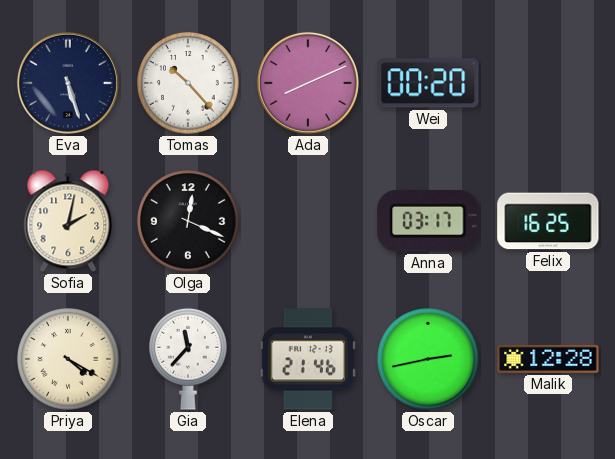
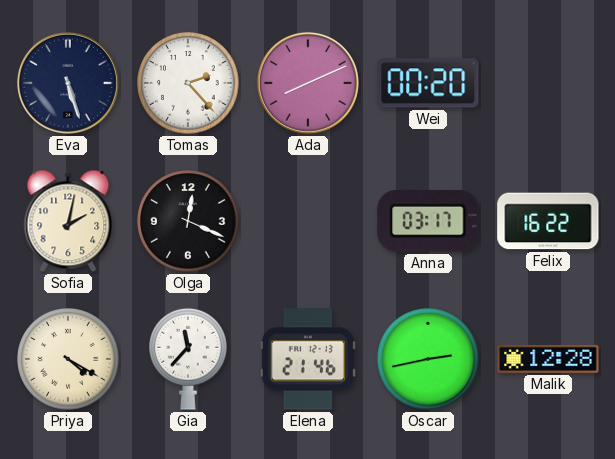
Tomas: 10:23 -> 2:23
Felix: 16:25 -> 16:22
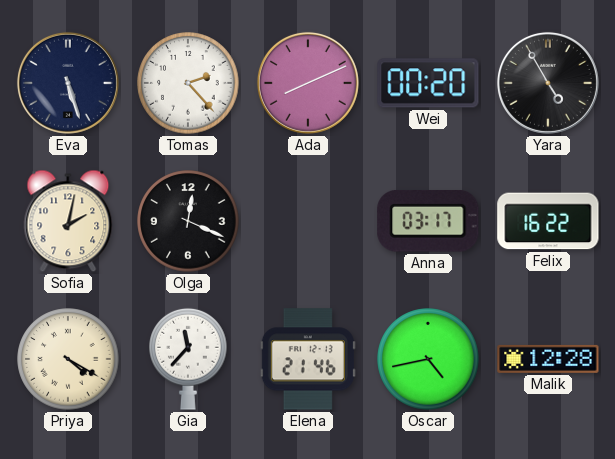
Yara: none -> 4:55
Oscar: 2:43 -> 4:43
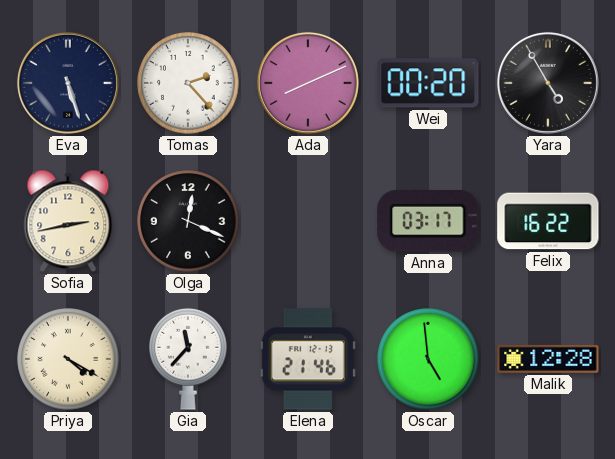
Sofia: 2:02 -> 2:43
Oscar: 4:43 -> 4:59
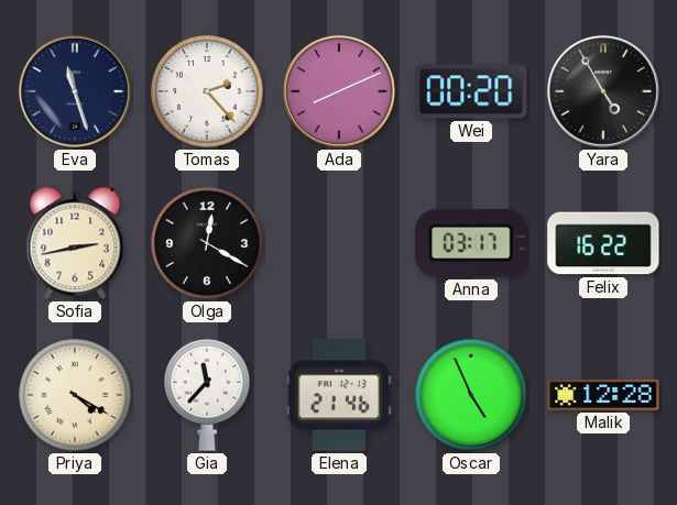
Eva: 5:27 -> 11:27
Olga: 12:19 -> 12:20
Oscar: 4:59 -> 4:56
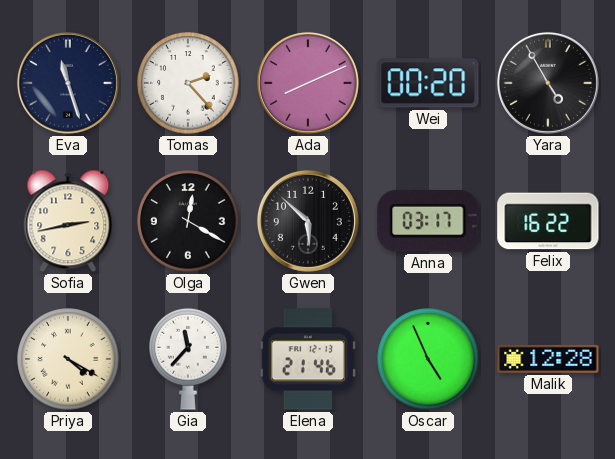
Gwen: none -> 5:52
